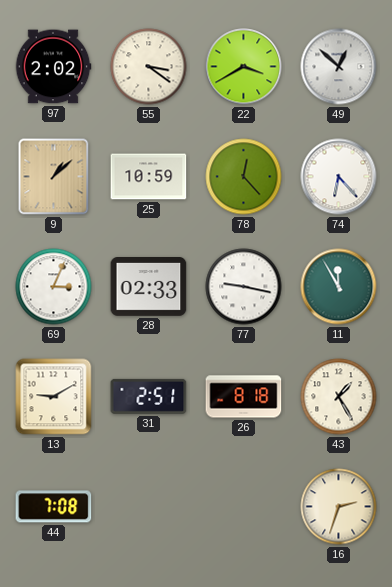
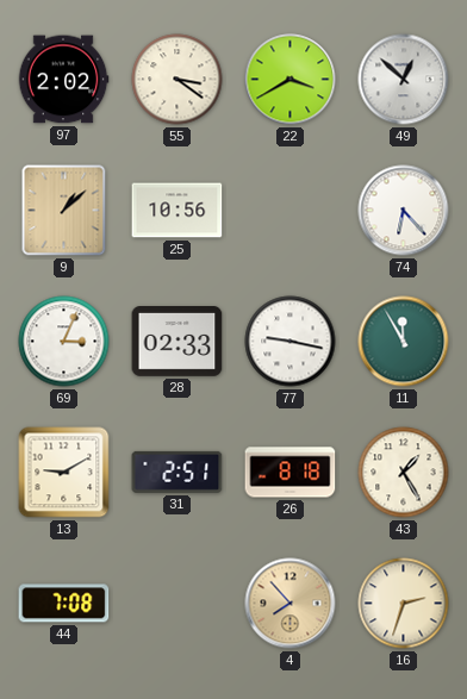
25: 10:59 -> 10:56
78: 12:23 -> none
4: none -> 7:53
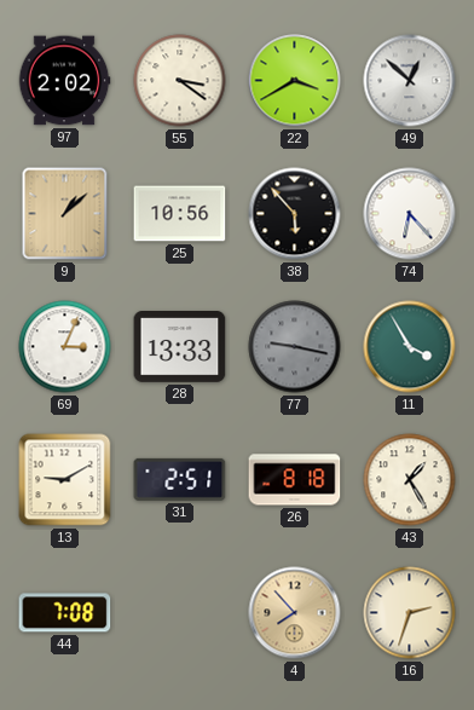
38: none -> 5:53
28: 02:33 -> 13:33
77 dial: white -> grey
11: 11:55 -> 3:55
